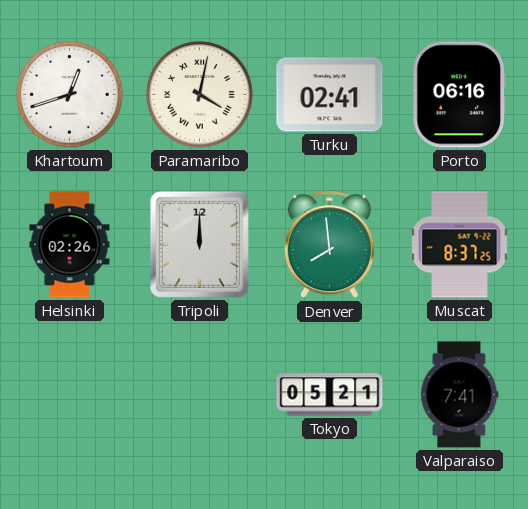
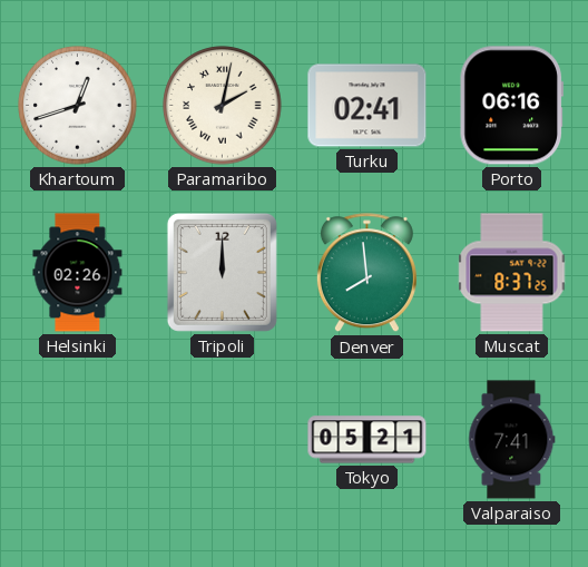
Paramaribo: 4:02 -> 2:02
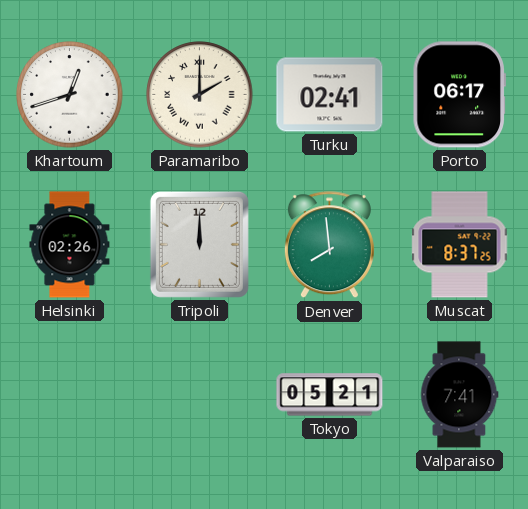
Paramaribo: 2:02 -> 2:00
Porto: 06:16 -> 06:17
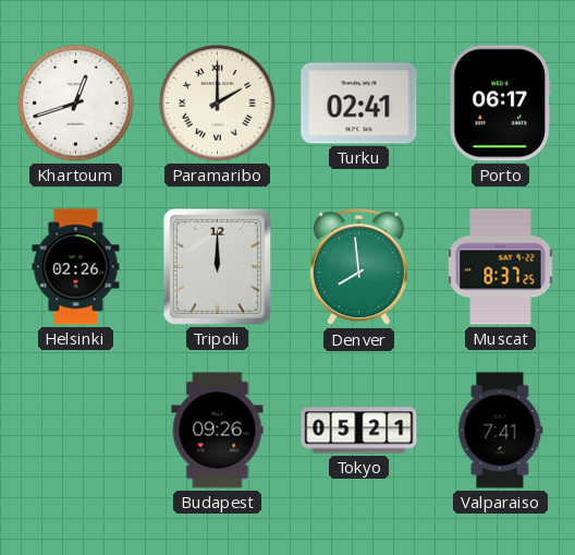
Budapest: none -> 09:26
